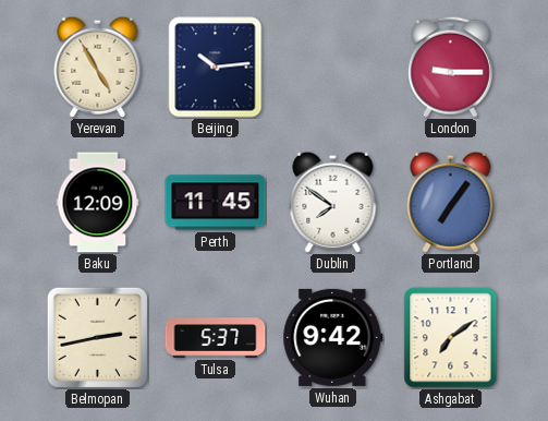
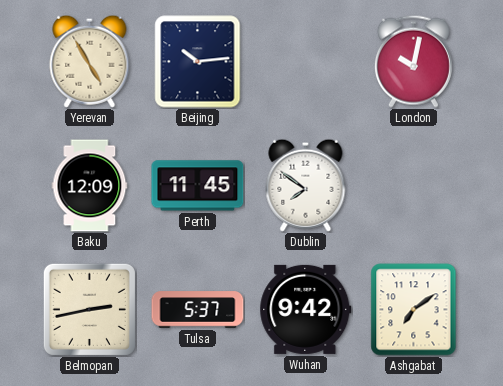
London: 9:15 -> 10:02
Portland: 7:06 -> none
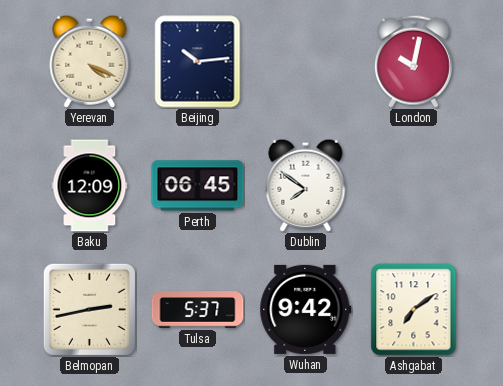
Yerevan: 4:55 -> 4:19
Perth: 11:45 -> 06:45
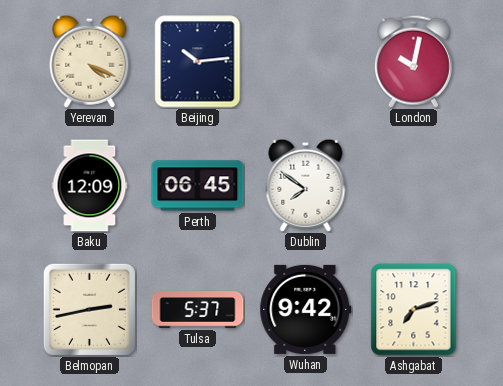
Ashgabat: 7:09 -> 7:12
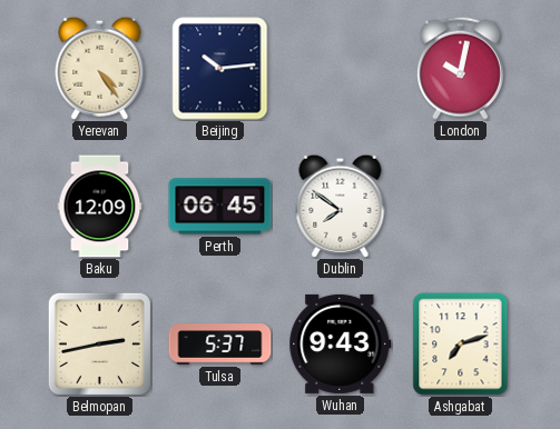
Yerevan: 4:19 -> 4:24
Wuhan: 9:42 -> 9:43
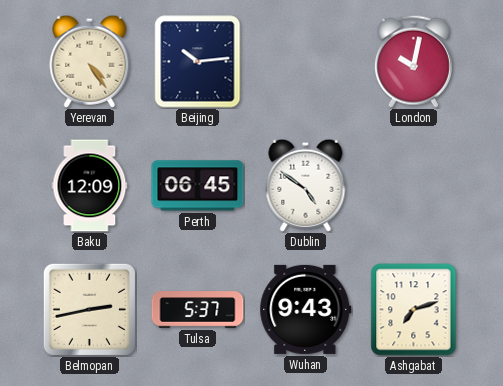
Dublin: 7:51 -> 4:51
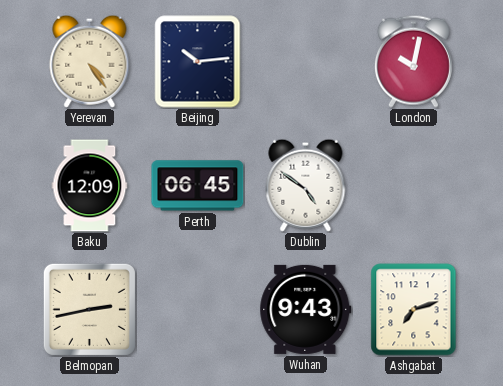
Tulsa: 5:37 -> none
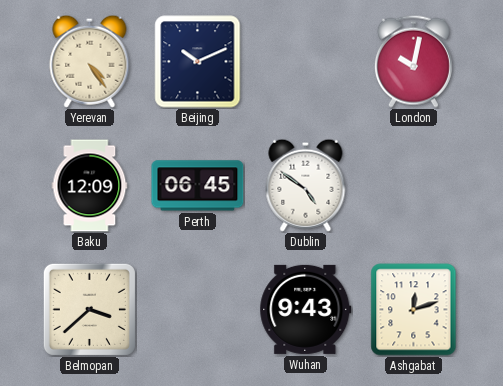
Beijing: 10:14 -> 10:11
Belmopan: 2:43 -> 3:38
Ashgabat: 7:12 -> 12:12
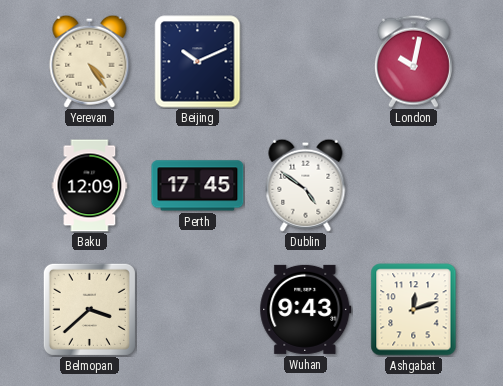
Perth: 06:45 -> 17:45
